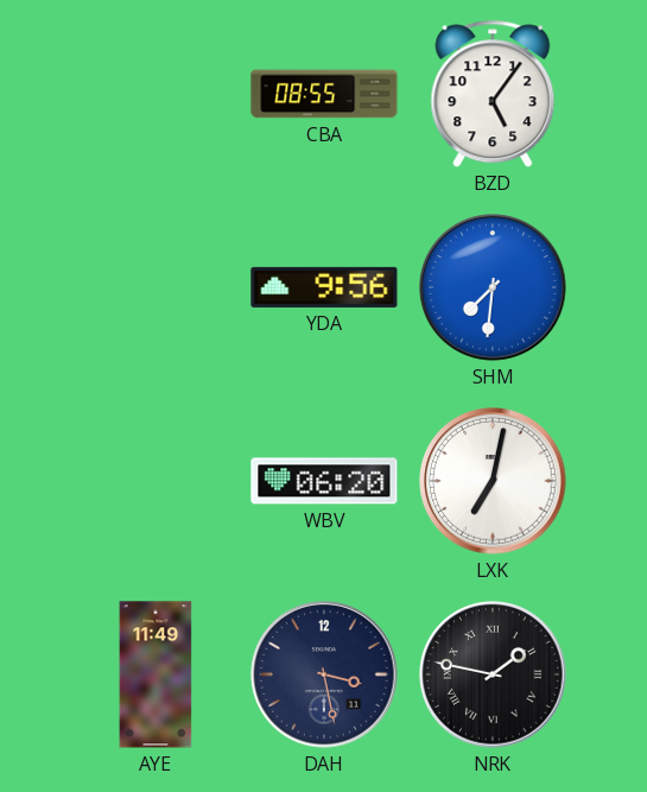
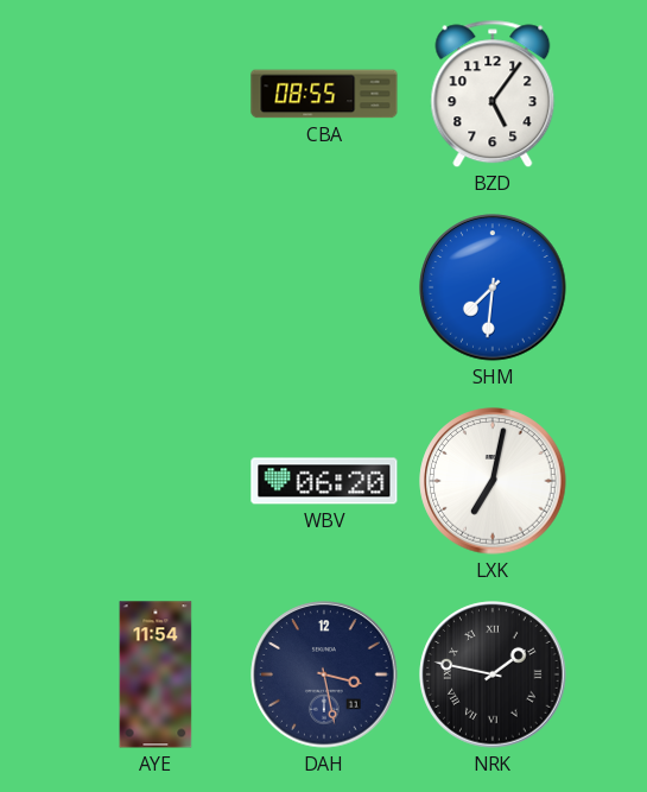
YDA: 9:56 -> none
AYE: 11:49 -> 11:54
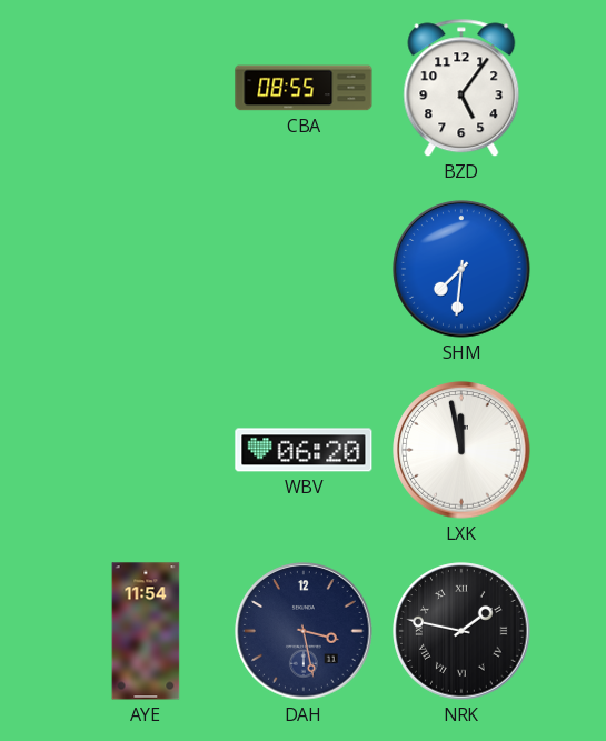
LXK: 7:02 -> 11:58
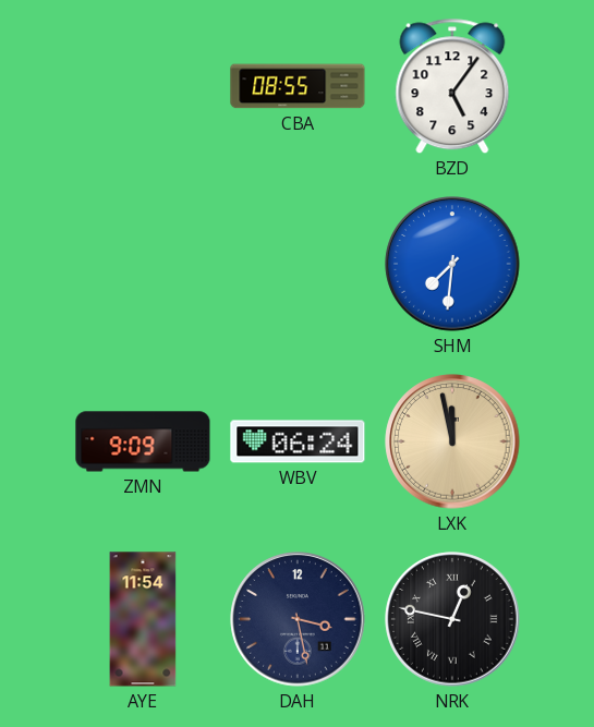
ZMN: none -> 9:09
WBV: 06:20 -> 06:24
LXK dial: white -> champagne
NRK: 1:47 -> 12:47
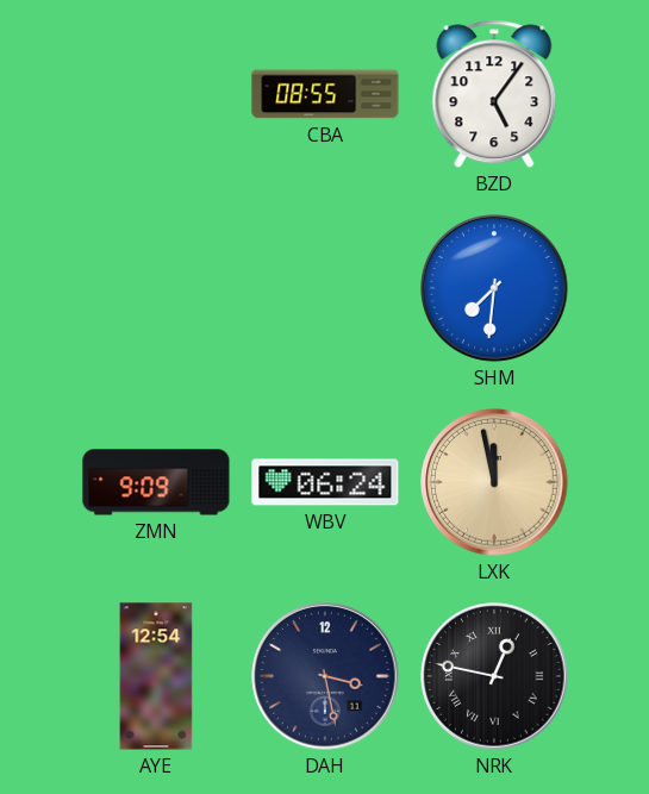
AYE: 11:54 -> 12:54
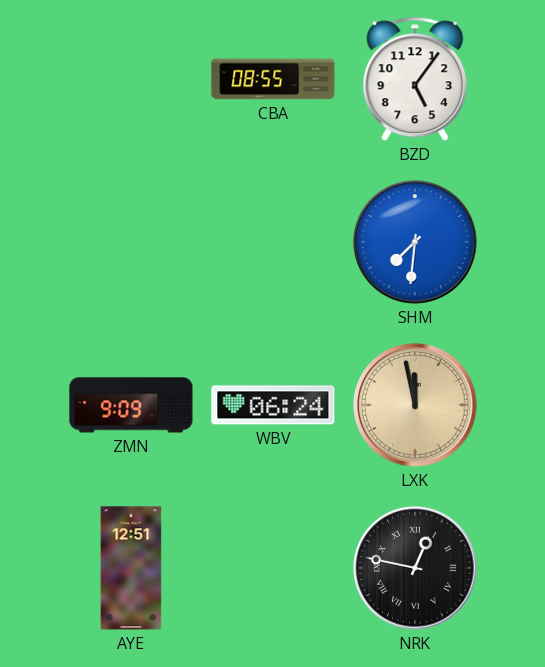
AYE: 12:54 -> 12:51
DAH: 3:28 -> none
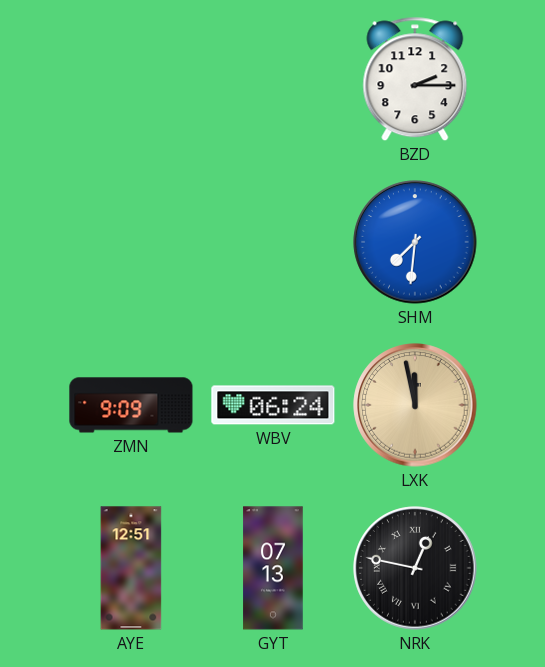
CBA: 08:55 -> none
BZD: 5:06 -> 2:15
GYT: none -> 07:13
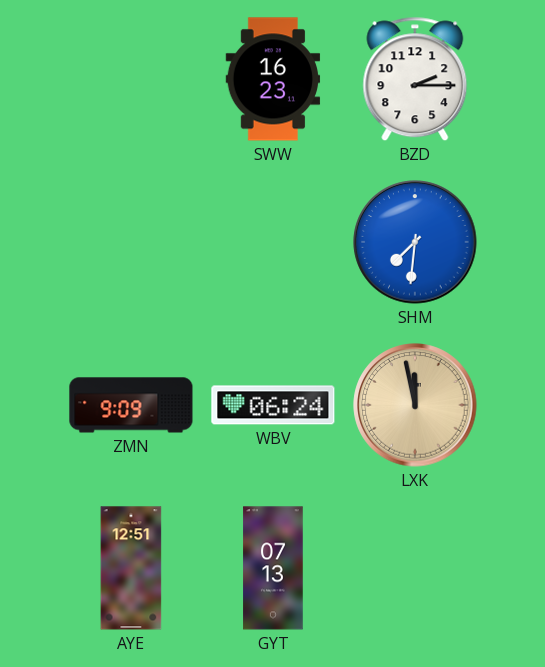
SWW: none -> 16:23
NRK: 12:47 -> none
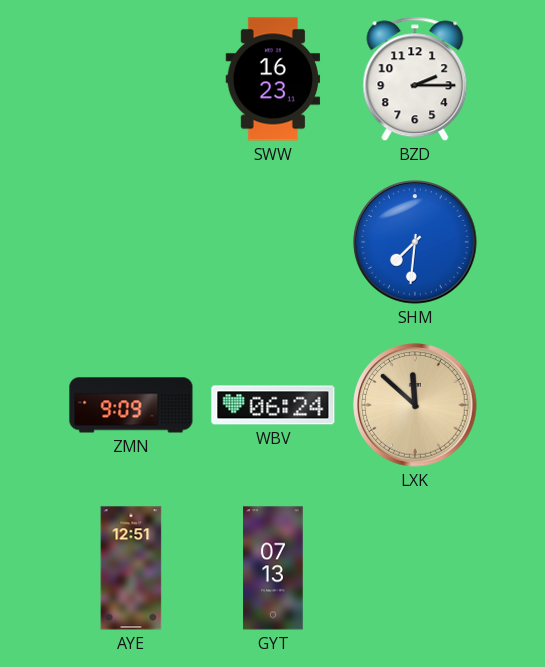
LXK: 11:58 -> 11:52
